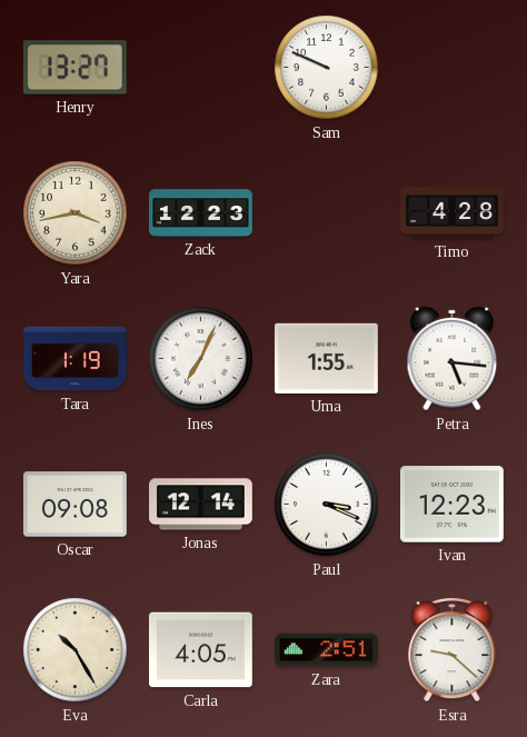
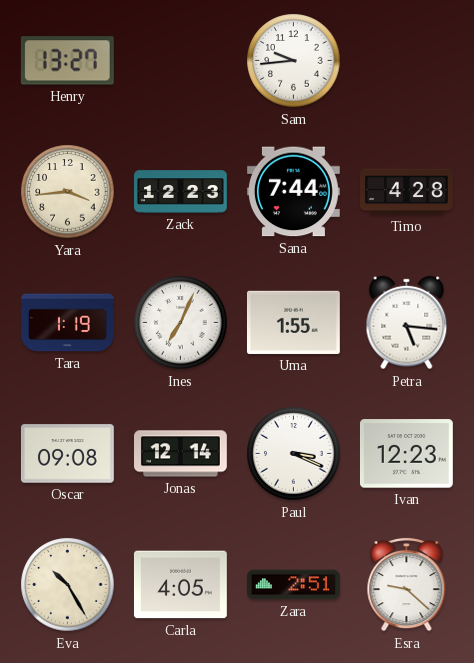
Sam: 9:49 -> 9:44
Yara: 3:43 -> 3:44
Sana: none -> 7:44
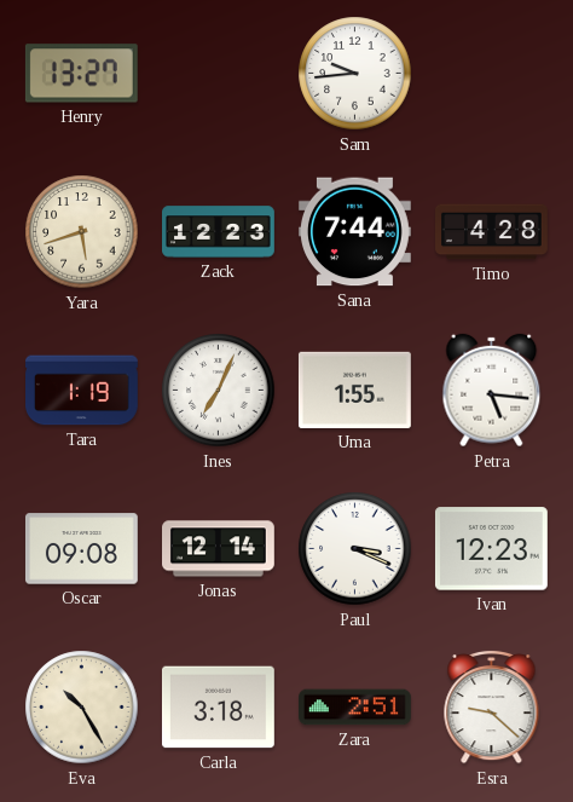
Yara: 3:44 -> 5:42
Carla: 4:05 -> 3:18
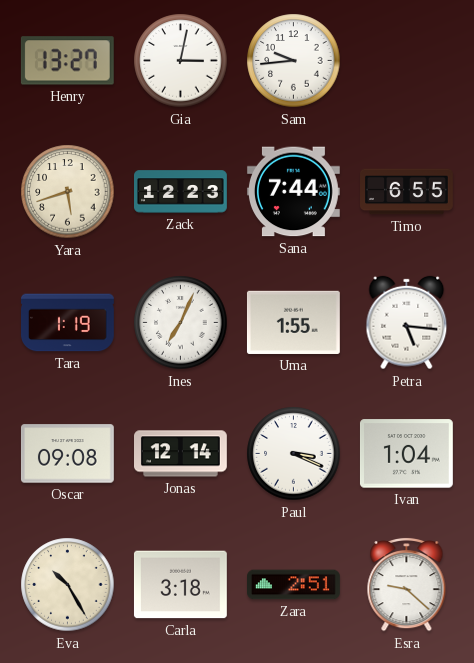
Gia: none -> 3:02
Timo: 4:28 -> 6:55
Ivan: 12:23 -> 1:04
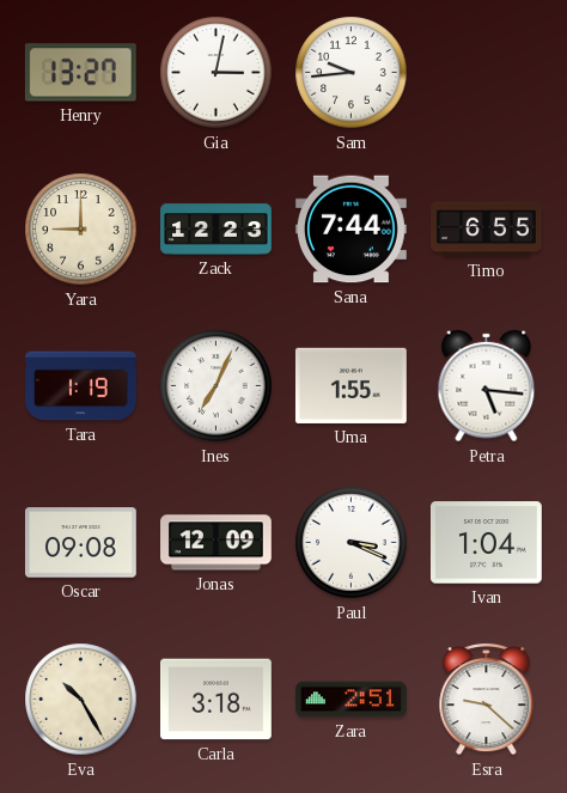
Yara: 5:42 -> 9:00
Jonas: 12:14 -> 12:09
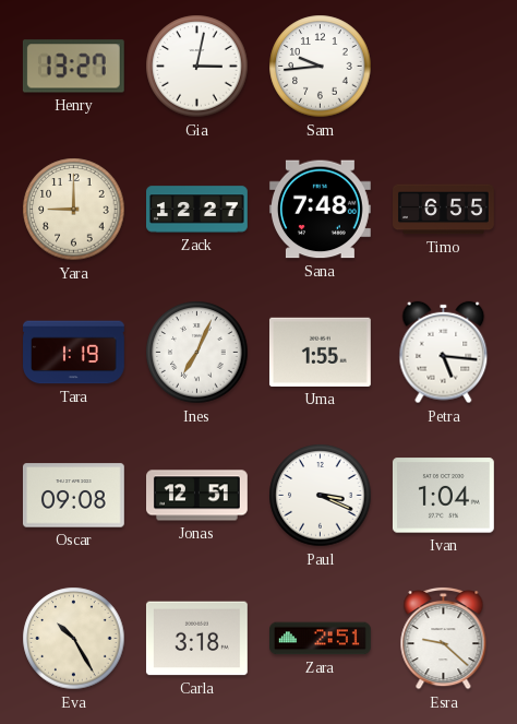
Zack: 12:23 -> 12:27
Sana: 7:44 -> 7:48
Jonas: 12:09 -> 12:51
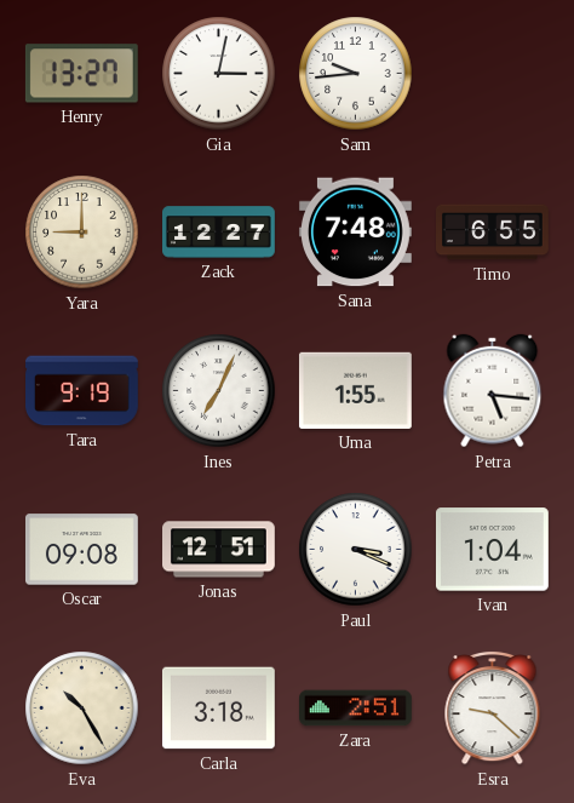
Tara: 1:19 -> 9:19
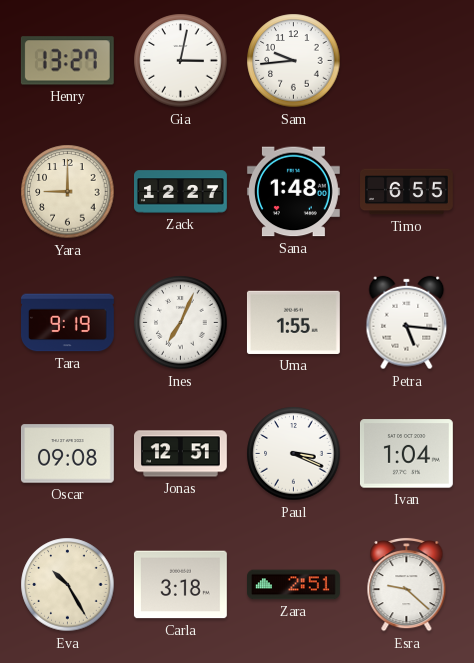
Sana: 7:48 -> 1:48
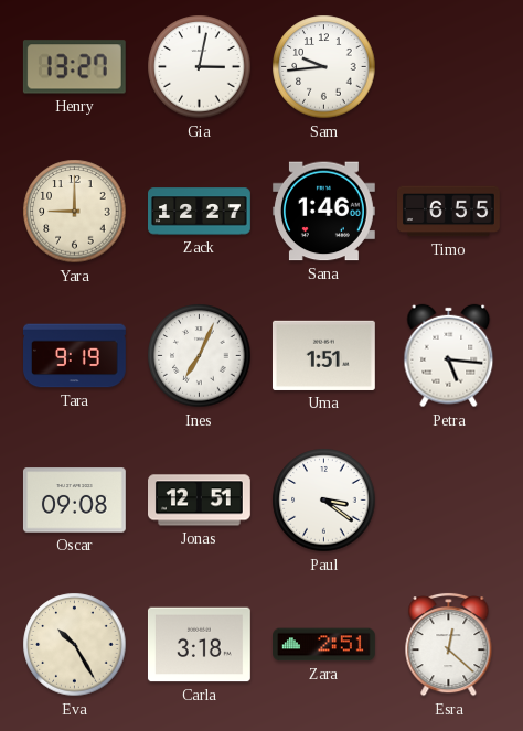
Sana: 1:48 -> 1:46
Uma: 1:55 -> 1:51
Paul: 3:19 -> 3:21
Ivan: 1:04 -> none
Esra: 9:22 -> 12:22
